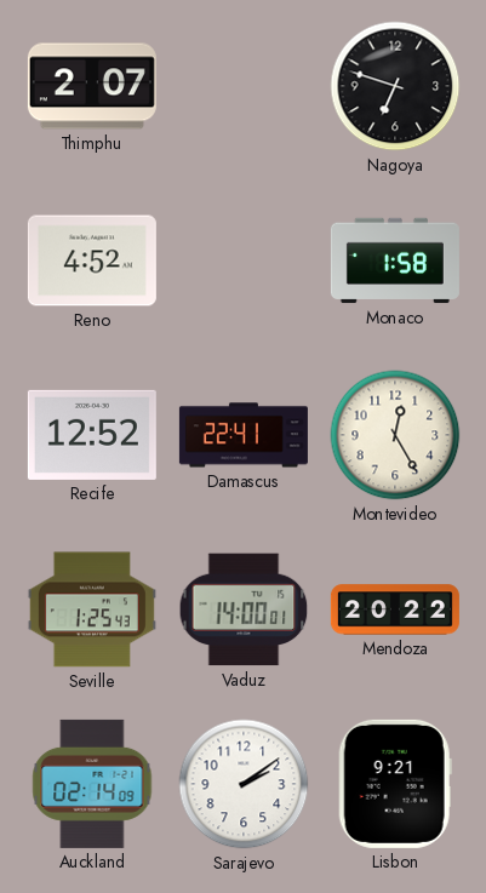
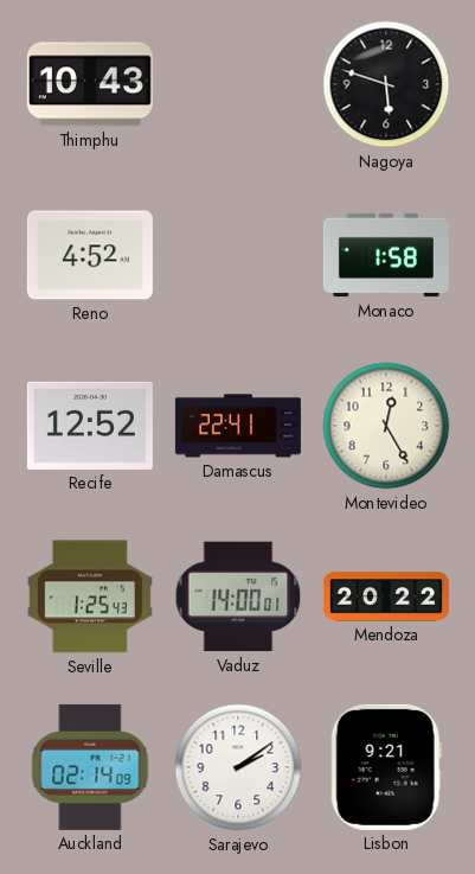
Thimphu: 2:07 -> 10:43
Nagoya: 6:48 -> 5:48
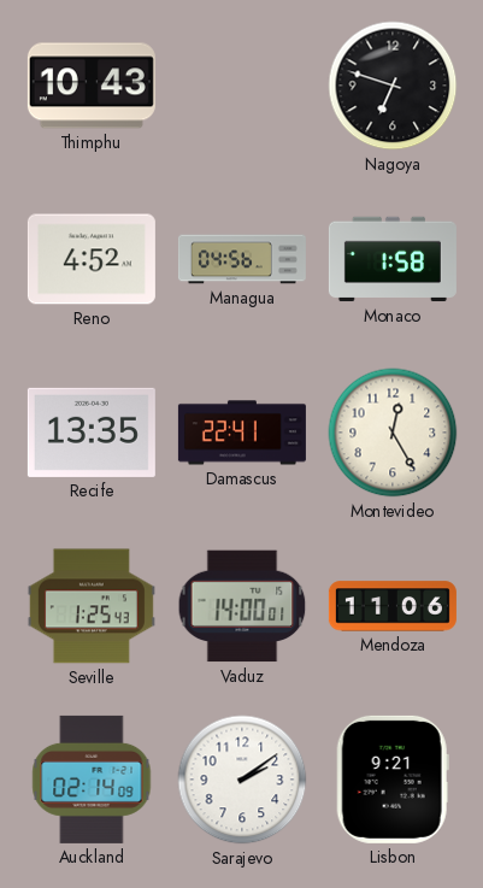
Nagoya: 5:48 -> 6:48
Managua: none -> 04:56
Recife: 12:52 -> 13:35
Mendoza: 20:22 -> 11:06
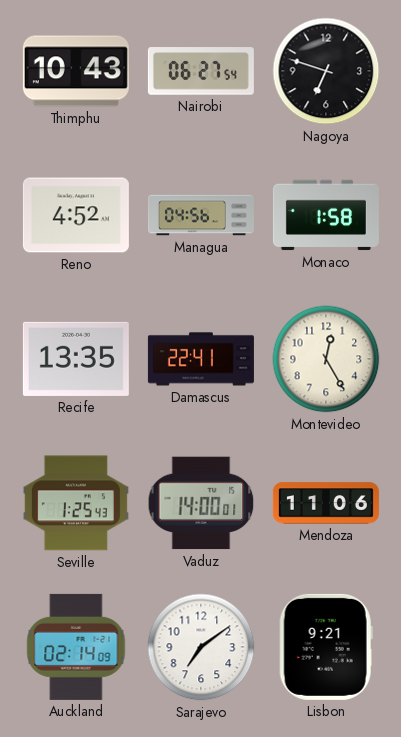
Nairobi: none -> 06:27
Sarajevo: 2:09 -> 7:09
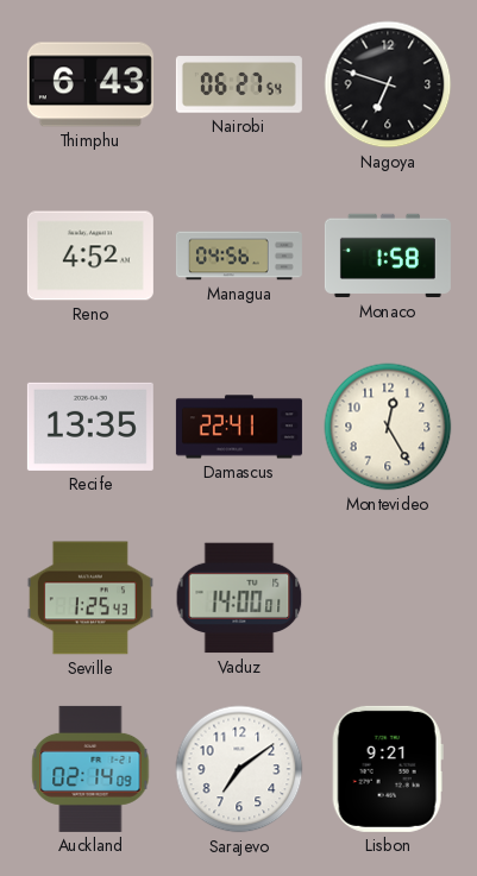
Thimphu: 10:43 -> 6:43
Mendoza: 11:06 -> none
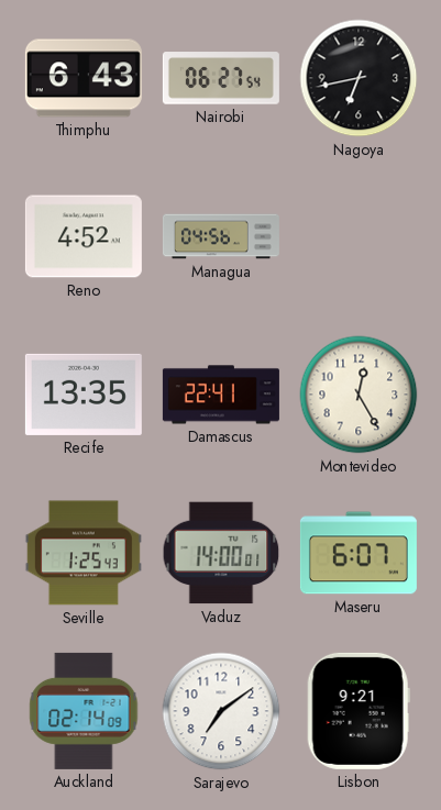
Nagoya: 6:48 -> 6:43
Monaco: 1:58 -> none
Maseru: none -> 6:07
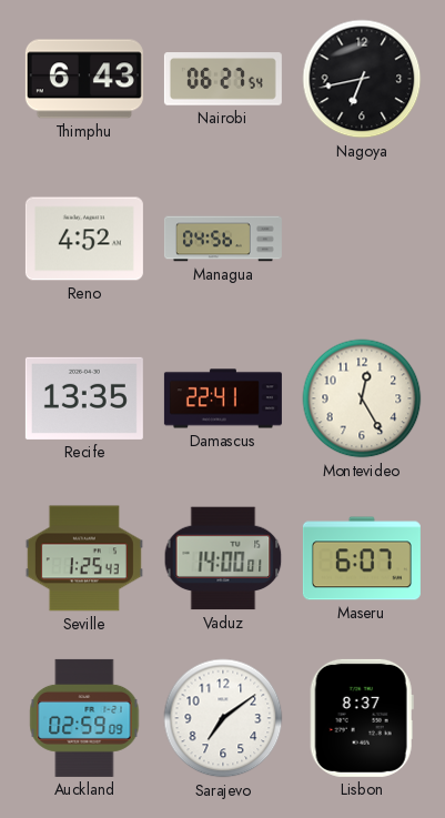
Auckland: 02:14 -> 02:59
Lisbon: 9:21 -> 8:37
